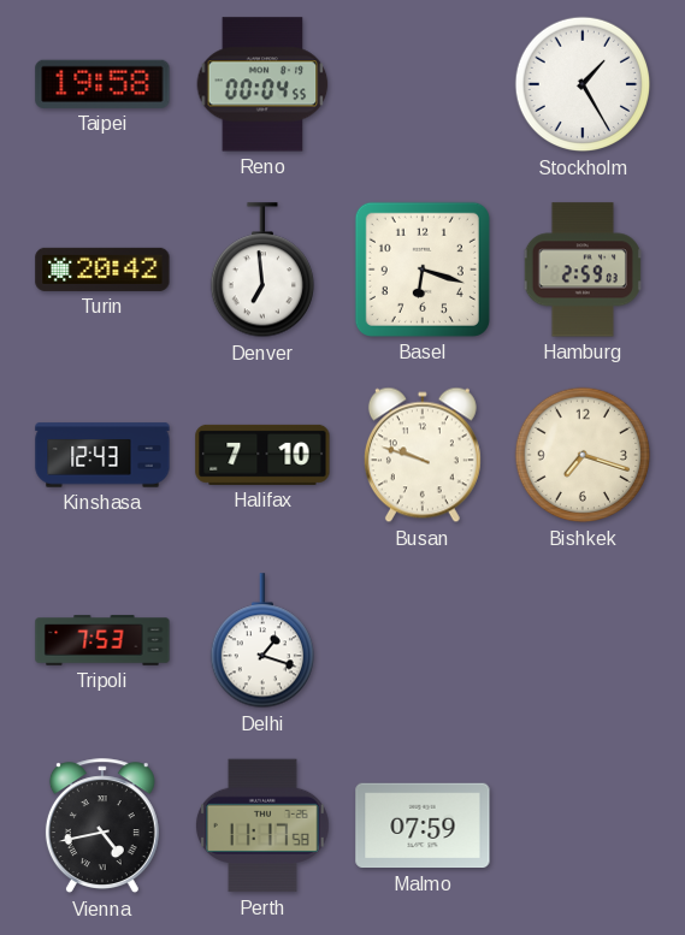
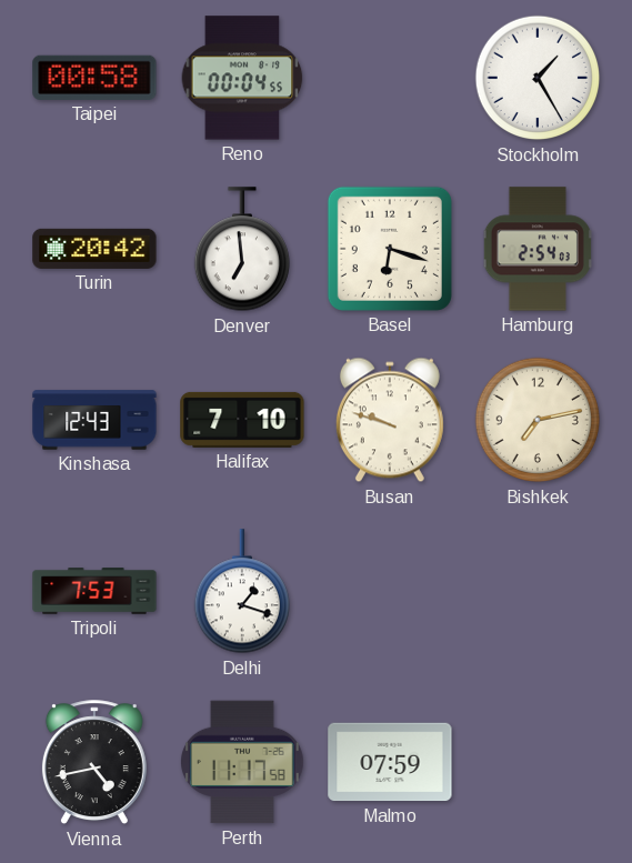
Taipei: 19:58 -> 00:58
Hamburg: 2:59 -> 2:54
Bishkek: 7:18 -> 7:13
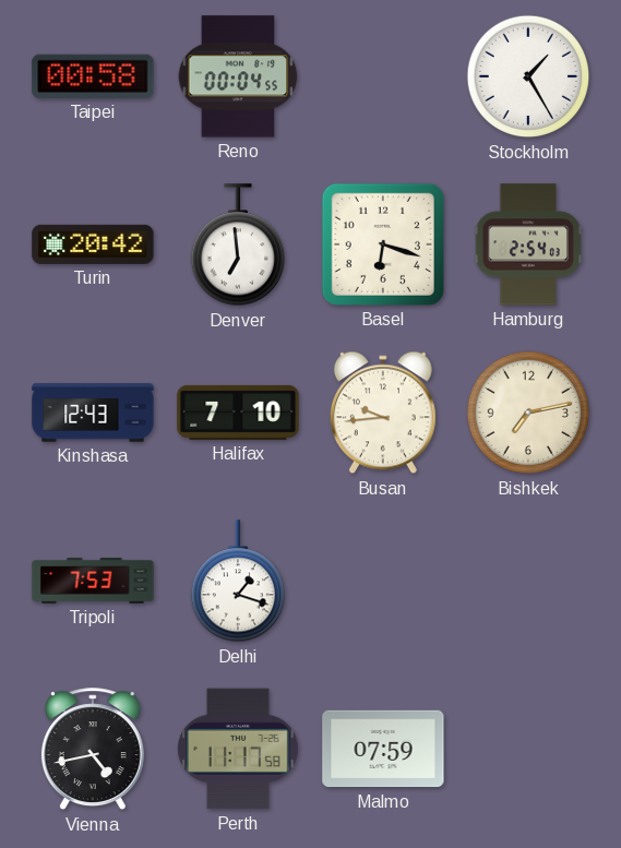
Busan: 9:48 -> 9:44
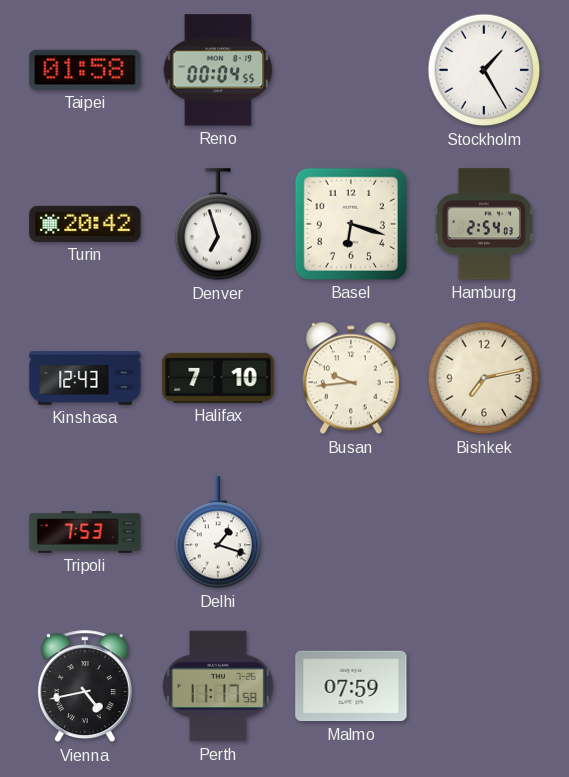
Taipei: 00:58 -> 01:58
Denver: 6:59 -> 6:57
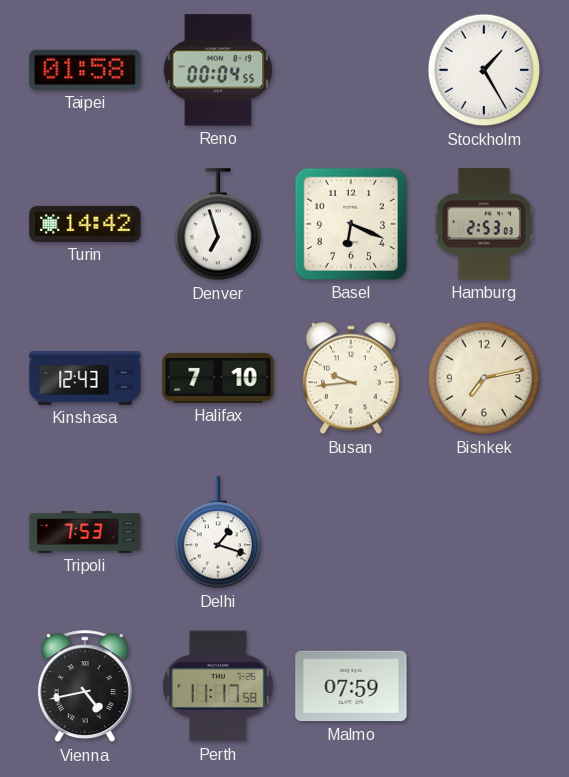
Turin: 20:42 -> 14:42
Basel: 6:18 -> 6:19
Hamburg: 2:54 -> 2:53
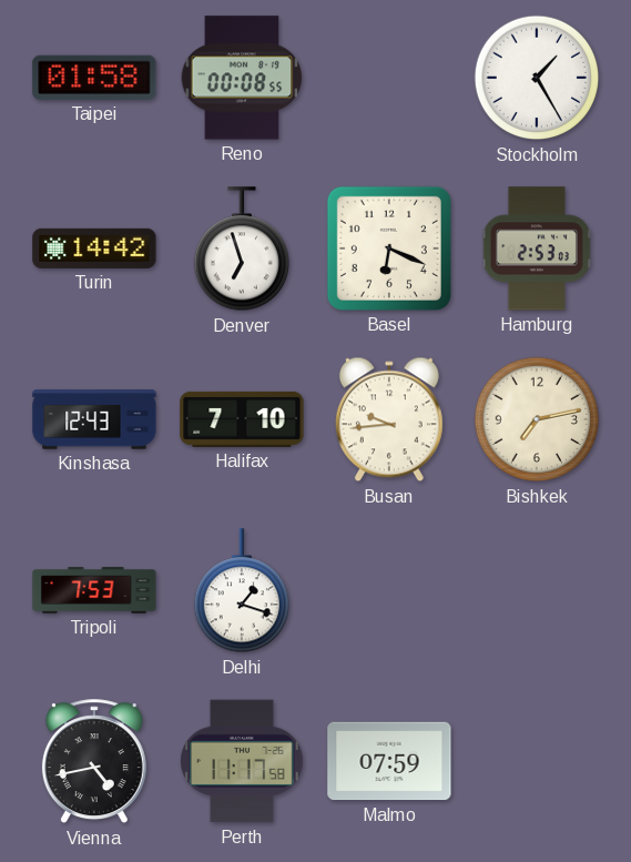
Reno: 00:04 -> 00:08
